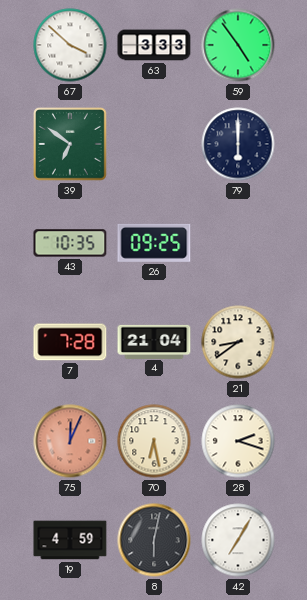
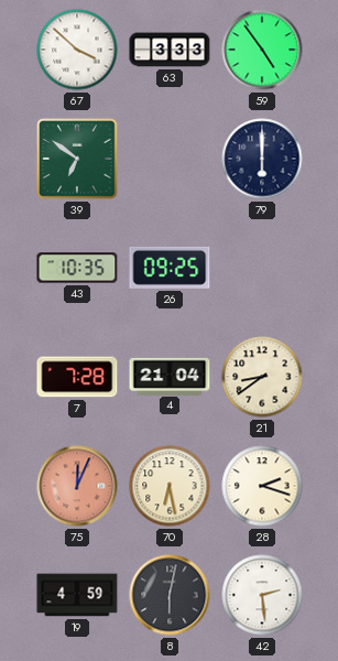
42: 7:05 -> 2:29
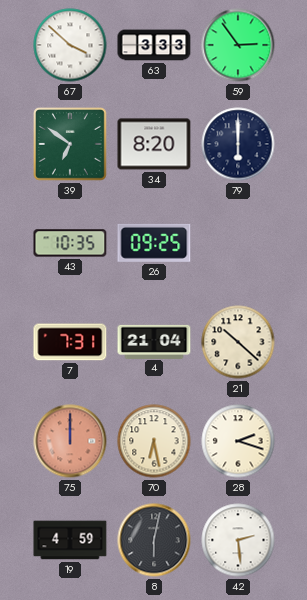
59: 4:54 -> 2:54
34: none -> 8:20
7: 7:28 -> 7:31
21: 8:39 -> 10:22
75: 12:04 -> 12:00
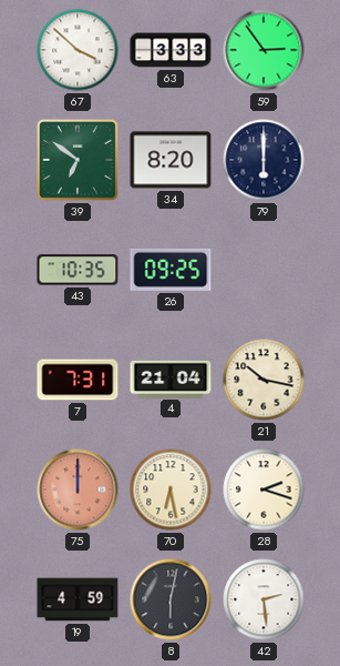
21: 10:22 -> 10:17
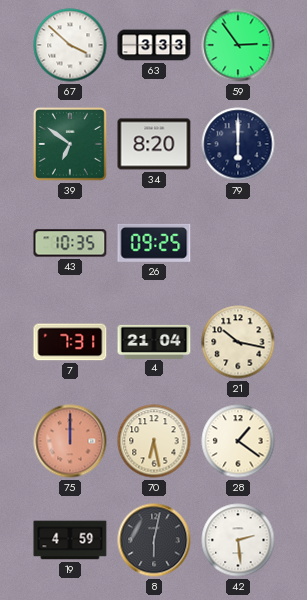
28: 2:18 -> 1:21
